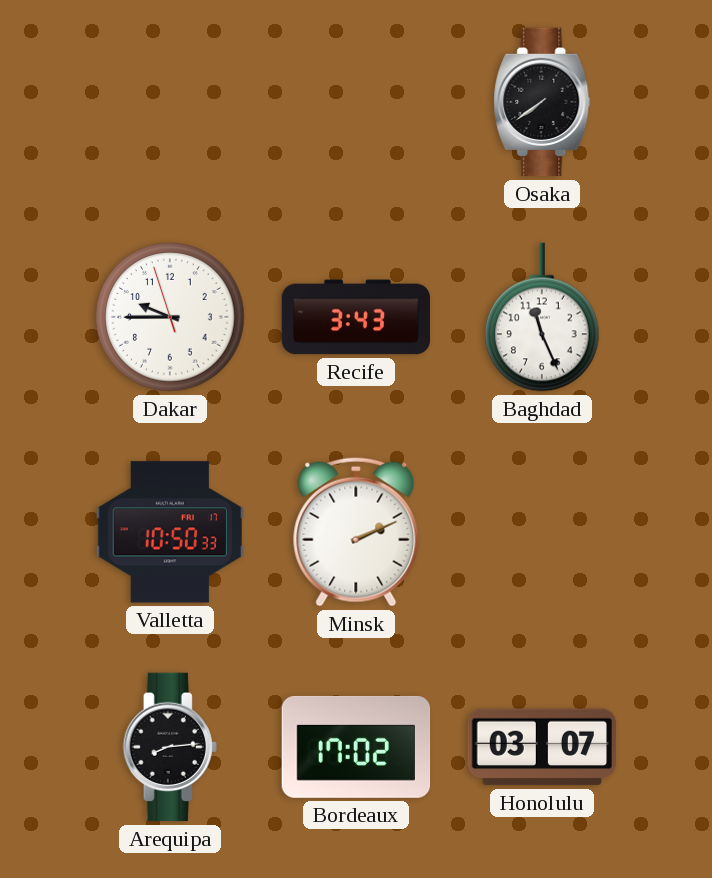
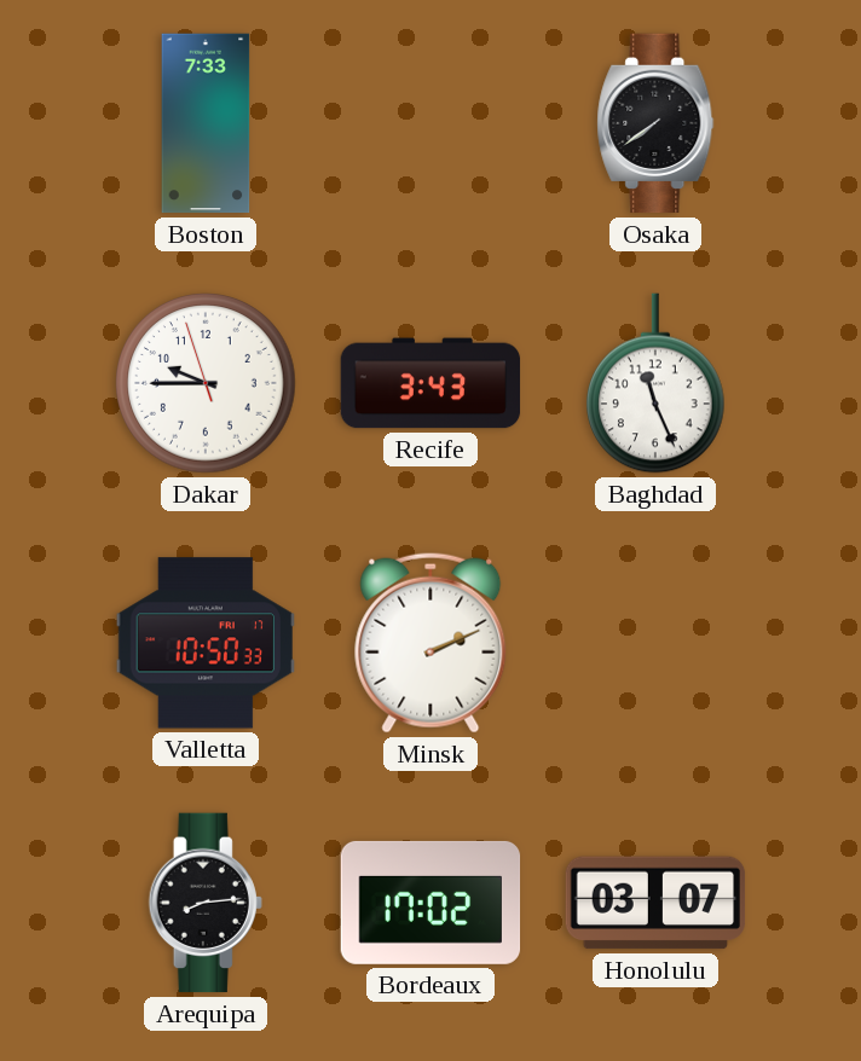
Boston: none -> 7:33
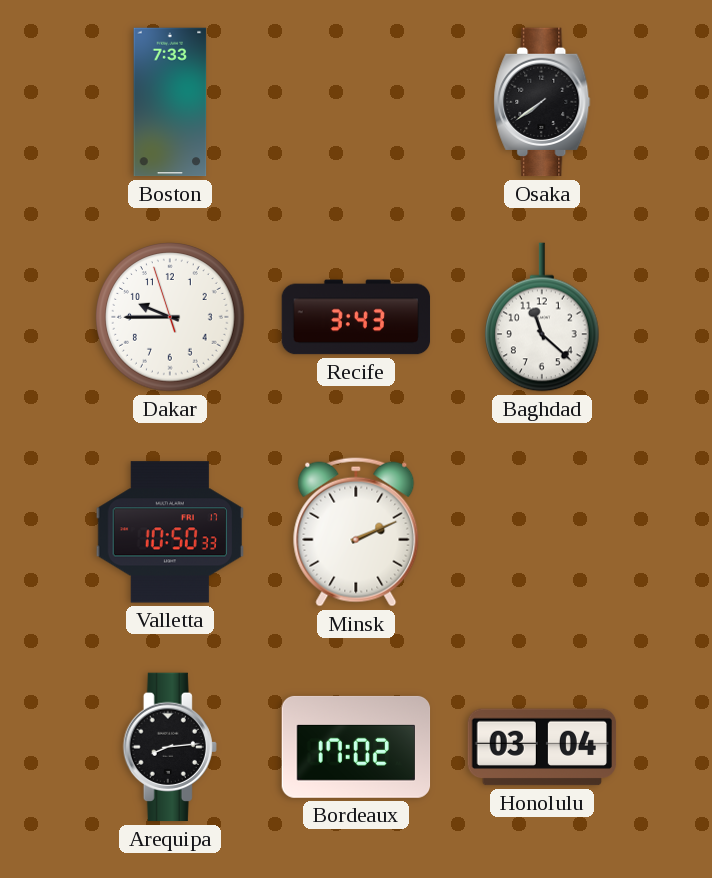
Baghdad: 11:26 -> 11:22
Honolulu: 03:07 -> 03:04
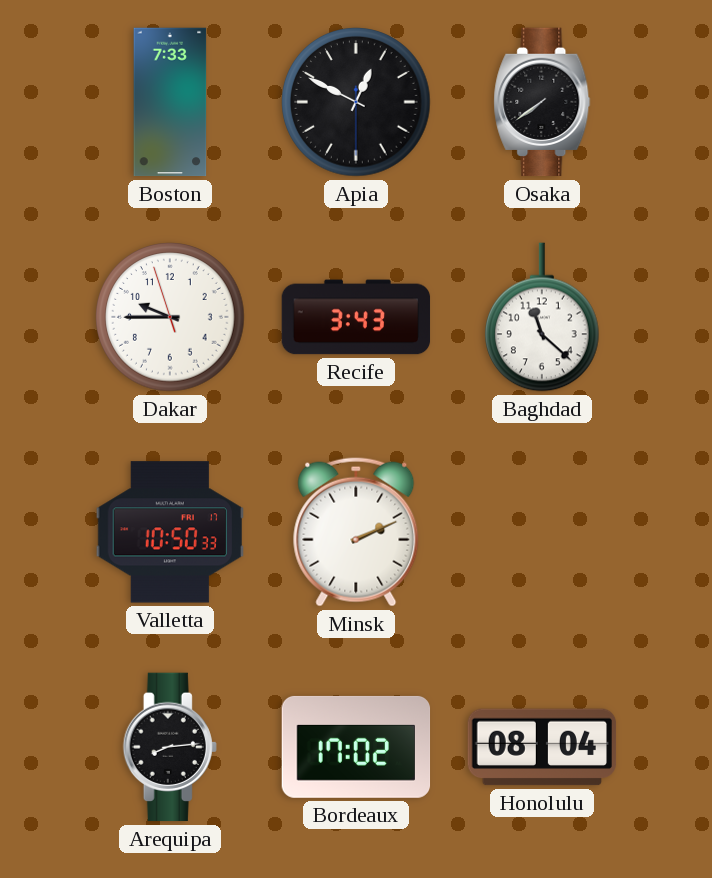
Apia: none -> 12:49
Honolulu: 03:04 -> 08:04
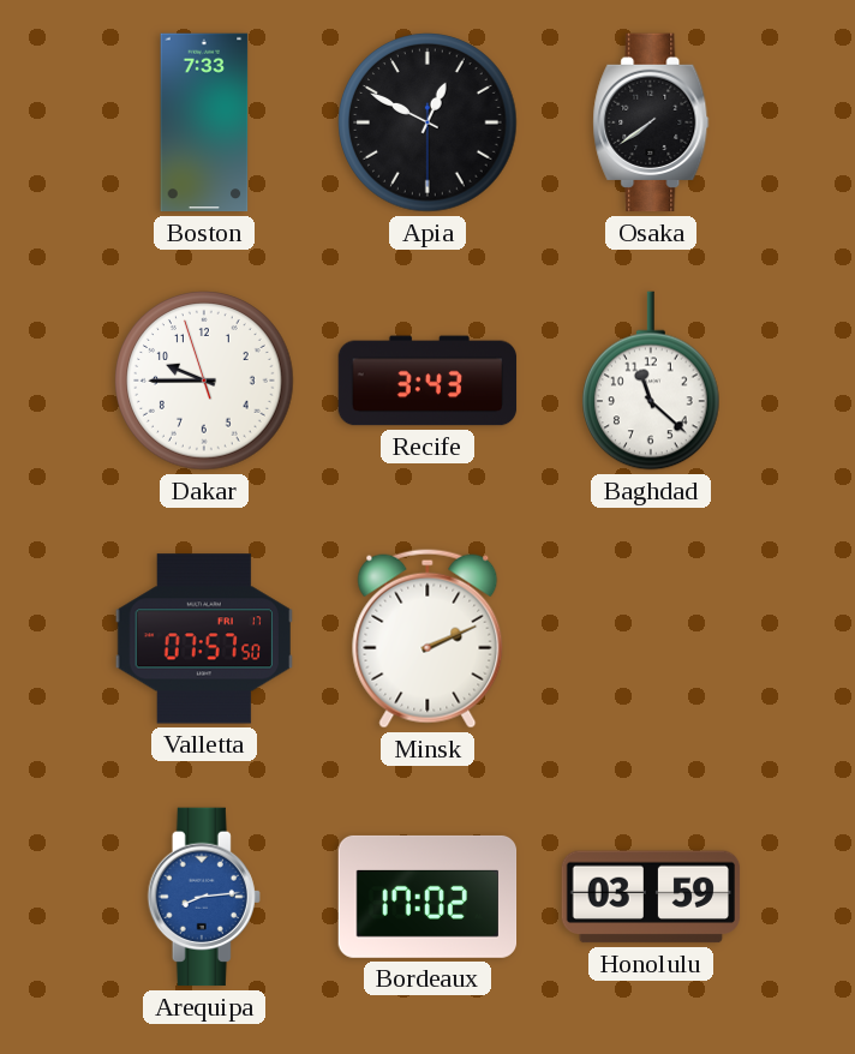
Valletta: 10:50 -> 07:57
Arequipa dial: black -> blue
Honolulu: 08:04 -> 03:59
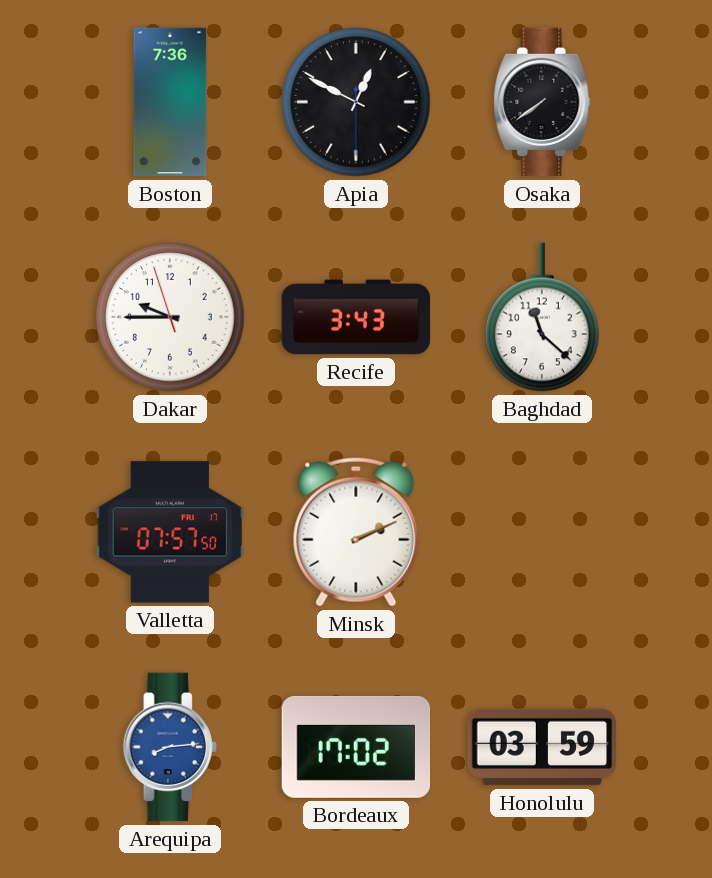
Boston: 7:33 -> 7:36
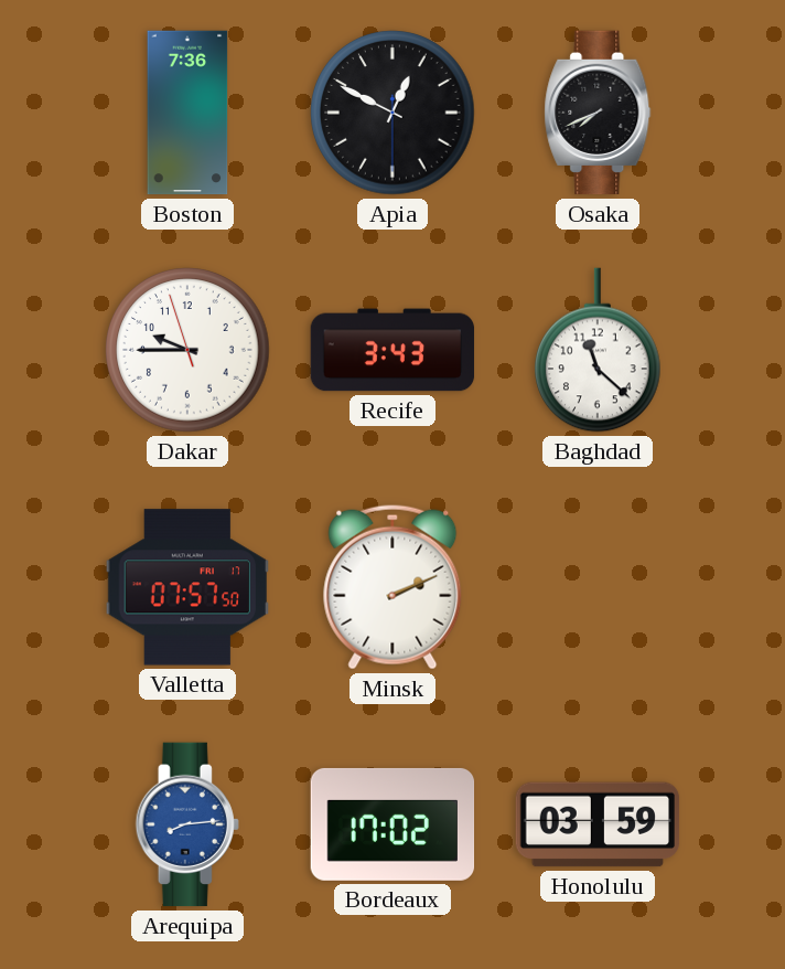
Osaka: 7:39 -> 7:41
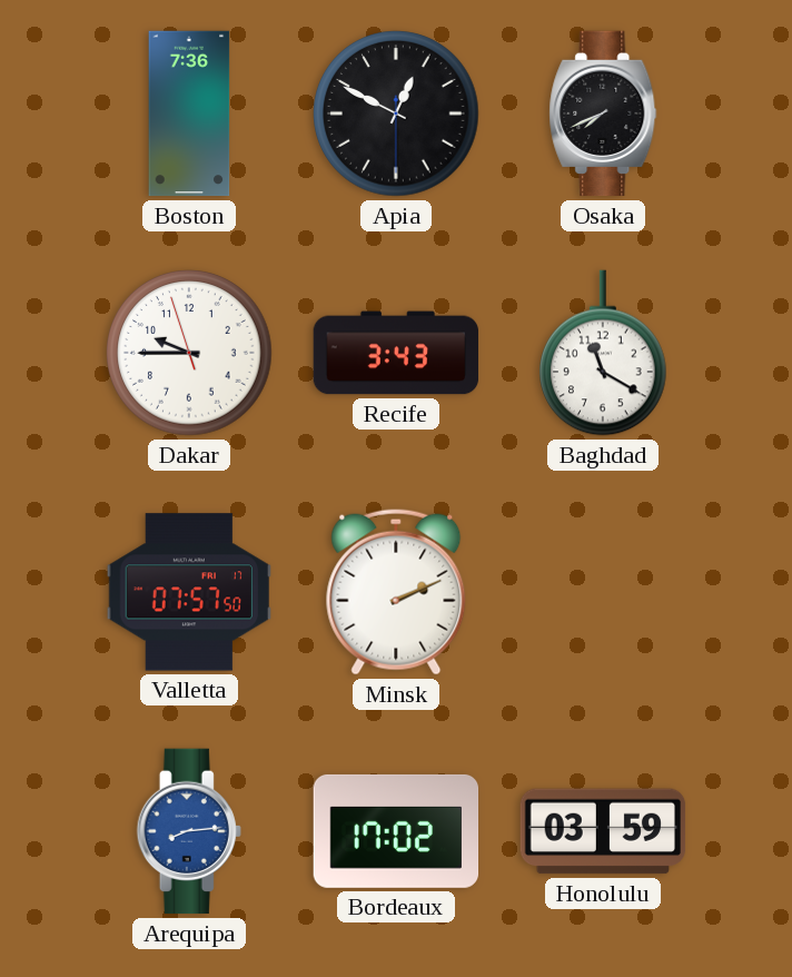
Baghdad: 11:22 -> 11:20
